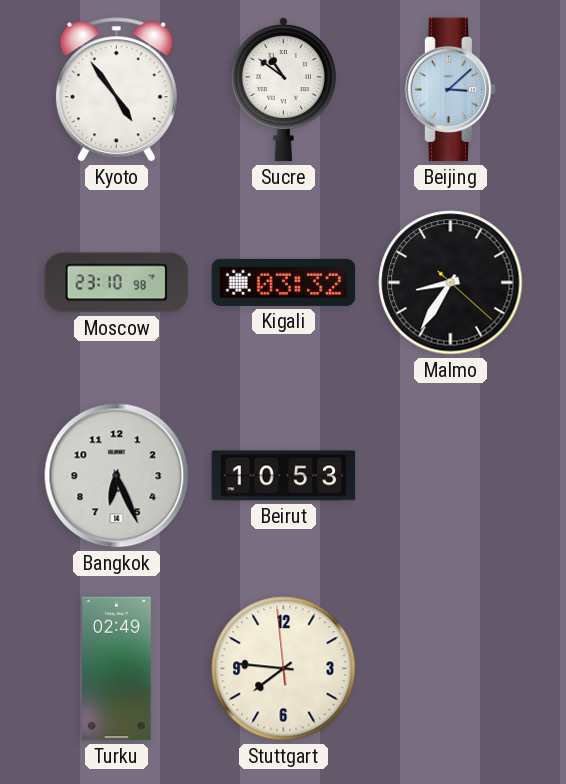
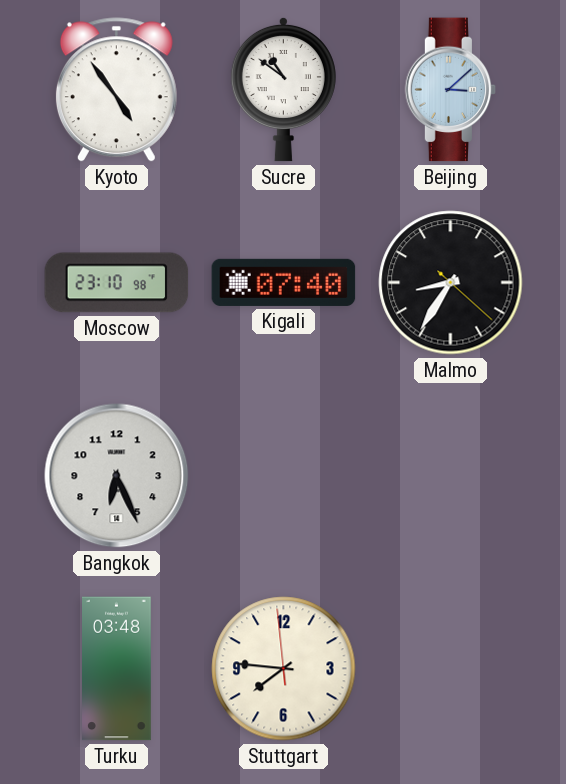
Kigali: 03:32 -> 07:40
Beirut: 10:53 -> none
Turku: 02:49 -> 03:48
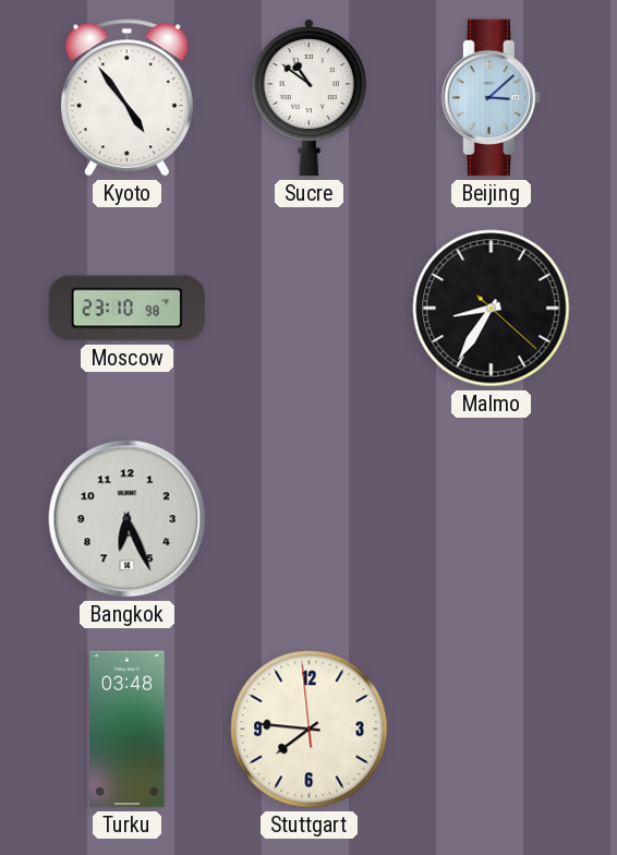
Kigali: 07:40 -> none
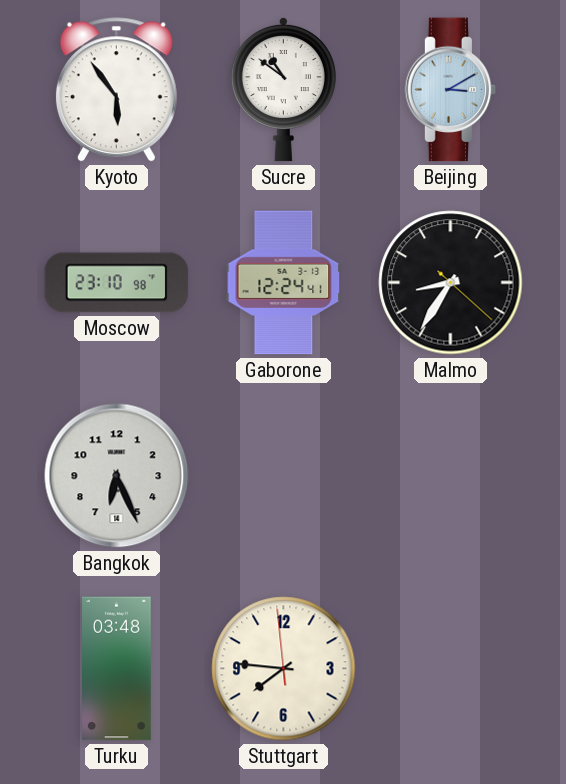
Kyoto: 4:54 -> 5:54
Beijing: 3:08 -> 3:10
Gaborone: none -> 12:24
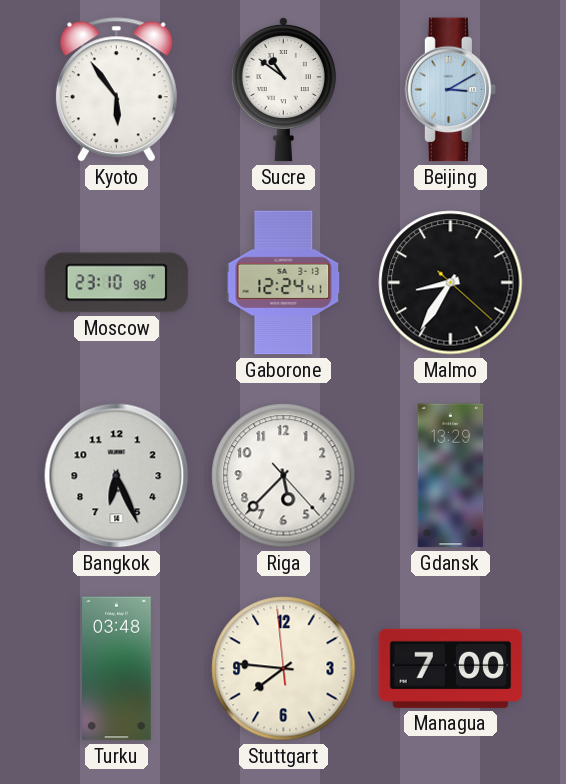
Riga: none -> 5:37
Gdansk: none -> 13:29
Managua: none -> 7:00
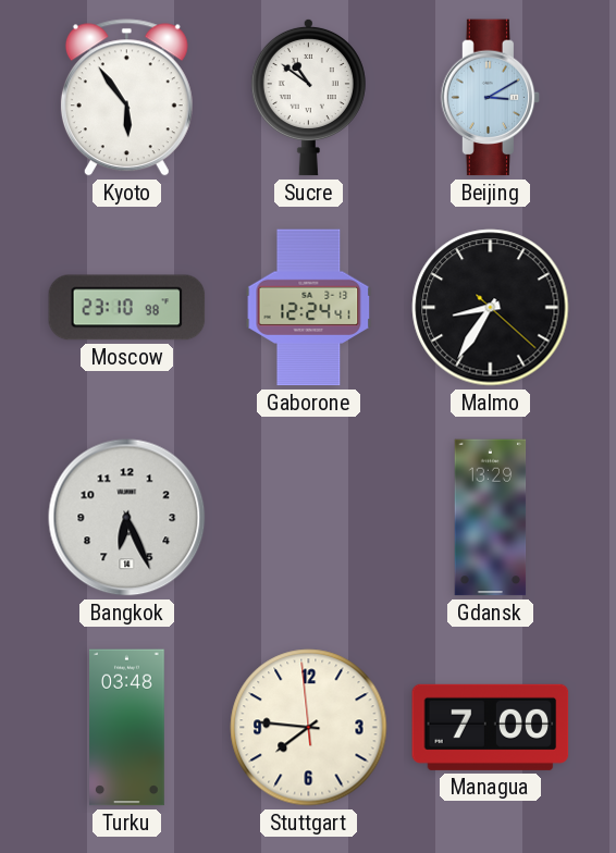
Riga: 5:37 -> none
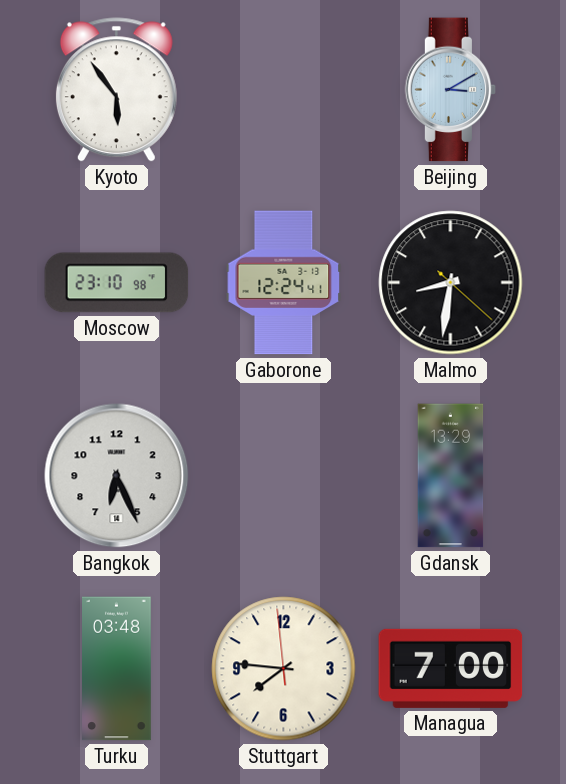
Sucre: 10:51 -> none
Malmo: 8:35 -> 8:31
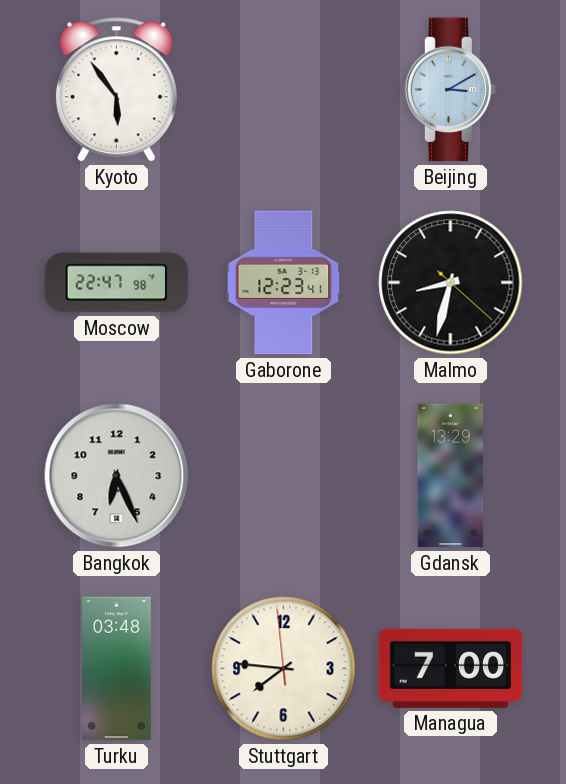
Moscow: 23:10 -> 22:47
Gaborone: 12:24 -> 12:23
Malmo: 8:31 -> 8:32
